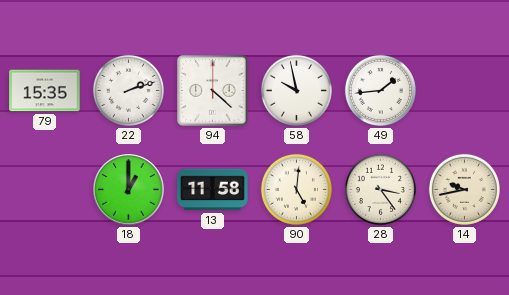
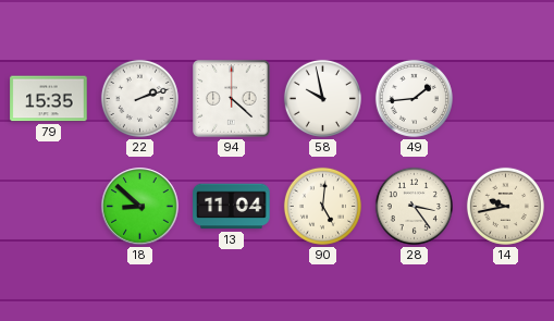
18: 1:00 -> 8:52
13: 11:58 -> 11:04
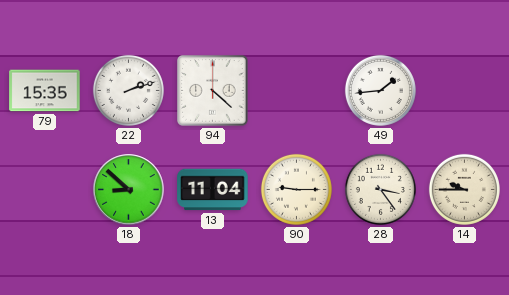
58: 9:58 -> none
90: 5:01 -> 9:15
14: 9:43 -> 9:45
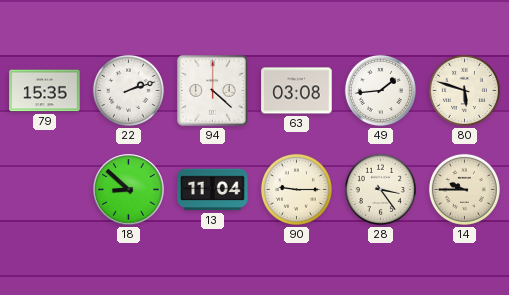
63: none -> 03:08
80: none -> 5:48
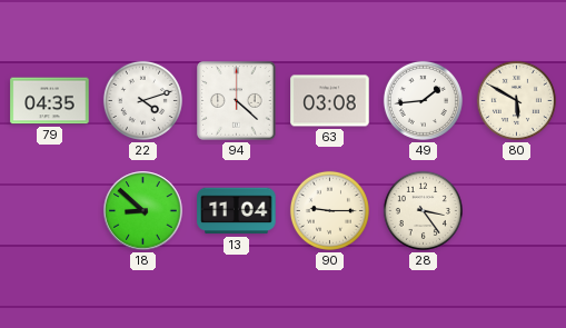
79: 15:35 -> 04:35
22: 2:12 -> 4:12
80: 5:48 -> 5:50
14: 9:45 -> none
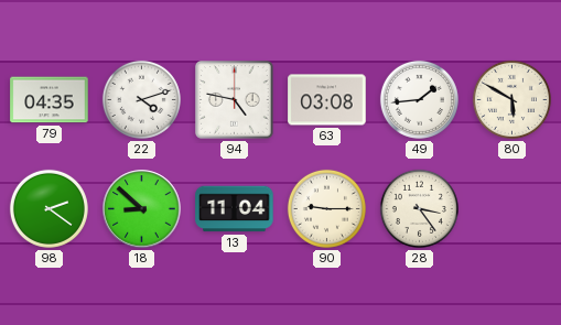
94: 4:22 -> 4:47
98: none -> 2:21
